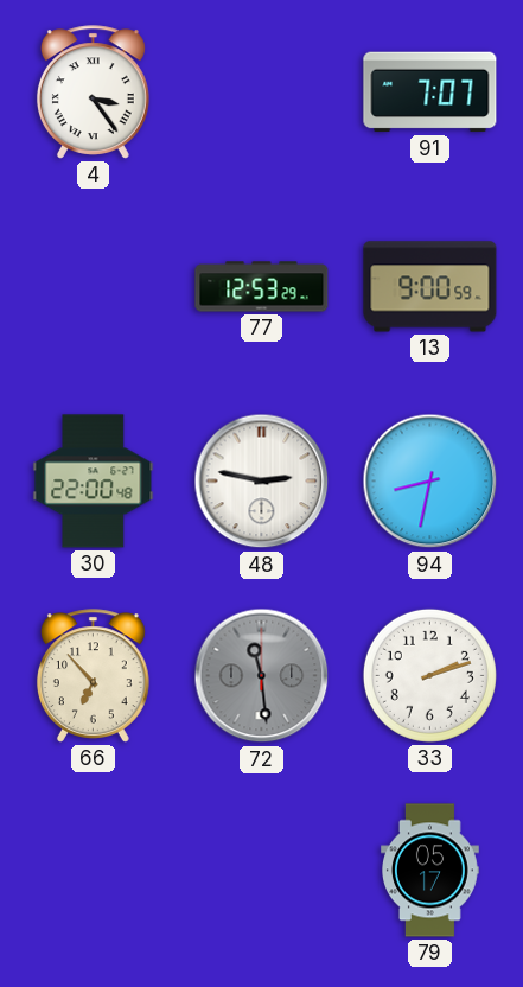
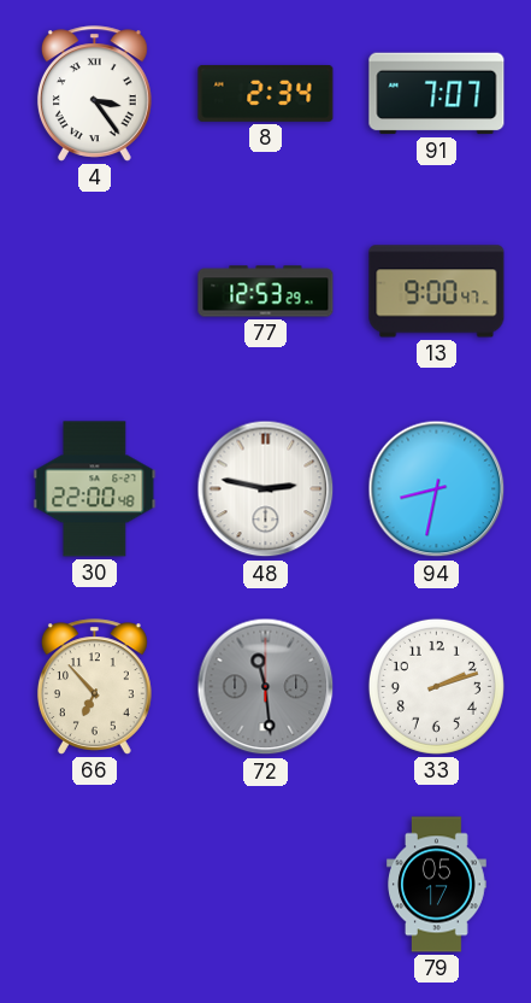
8: none -> 2:34
13: 9:00:59 -> 9:00:47
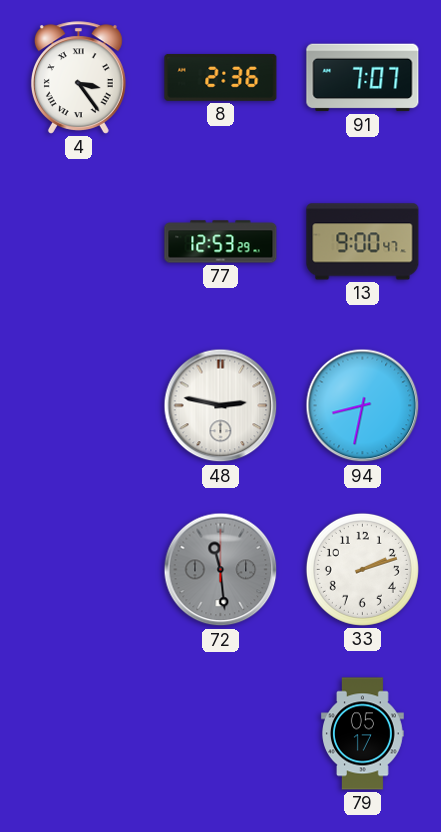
8: 2:34 -> 2:36
30: 22:00 -> none
66: 6:53 -> none
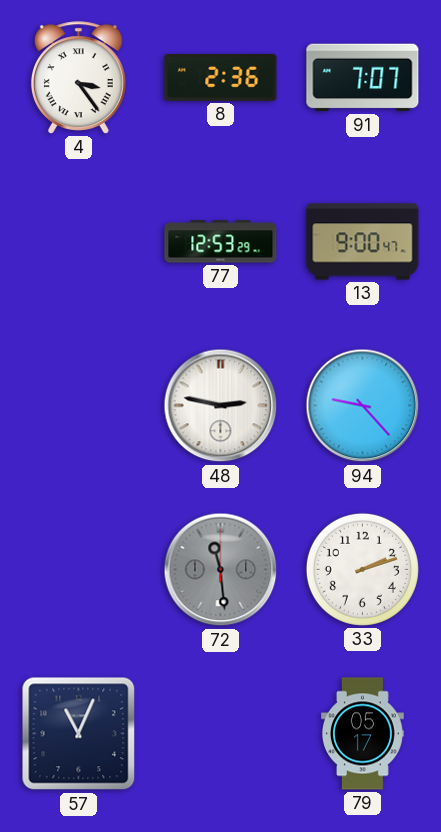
94: 8:32 -> 9:23
57: none -> 11:04
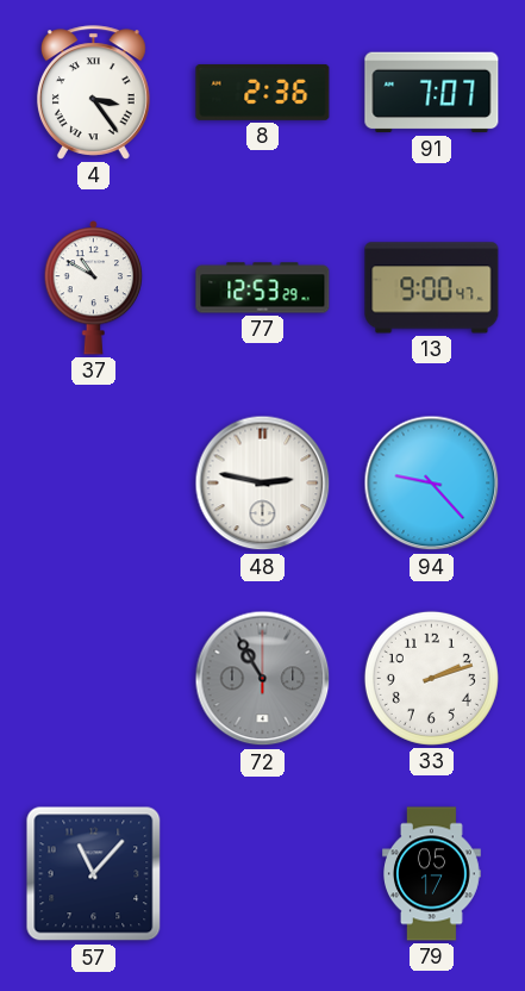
37: none -> 10:50
72: 11:29 -> 10:55
57: 11:04 -> 11:07
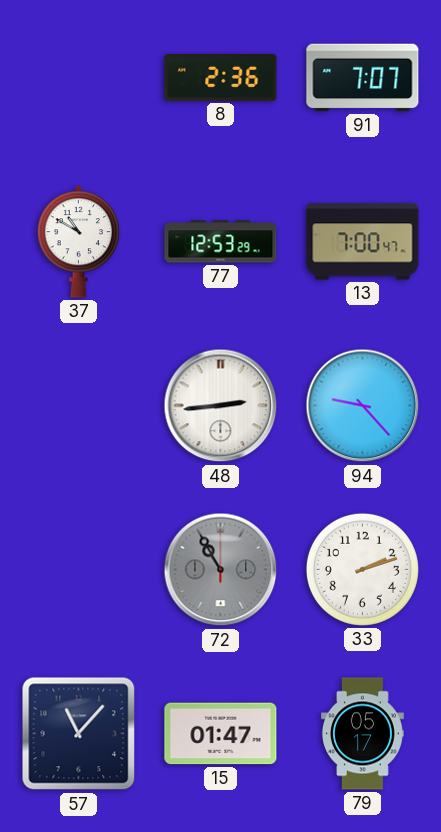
4: 3:24 -> none
13: 9:00 -> 7:00
48: 2:47 -> 2:44
15: none -> 01:47
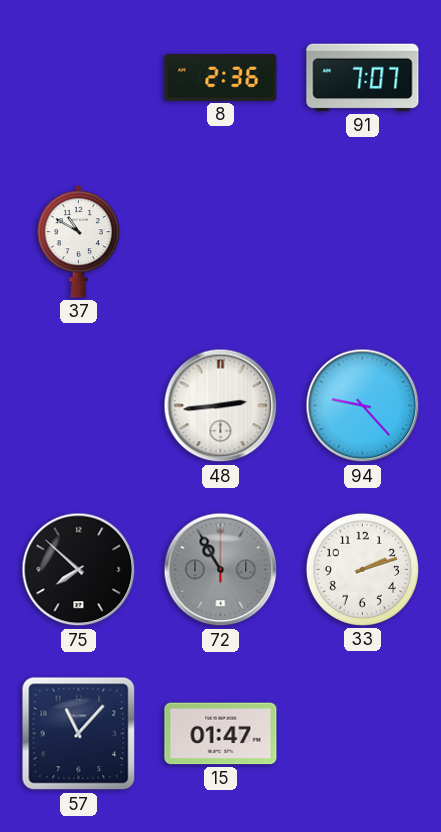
77: 12:53 -> none
13: 7:00 -> none
75: none -> 7:52
79: 05:17 -> none
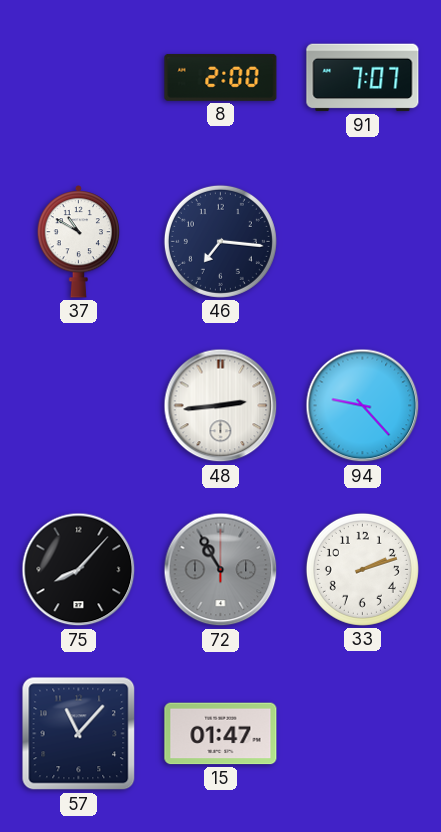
8: 2:36 -> 2:00
46: none -> 7:16
75: 7:52 -> 8:07
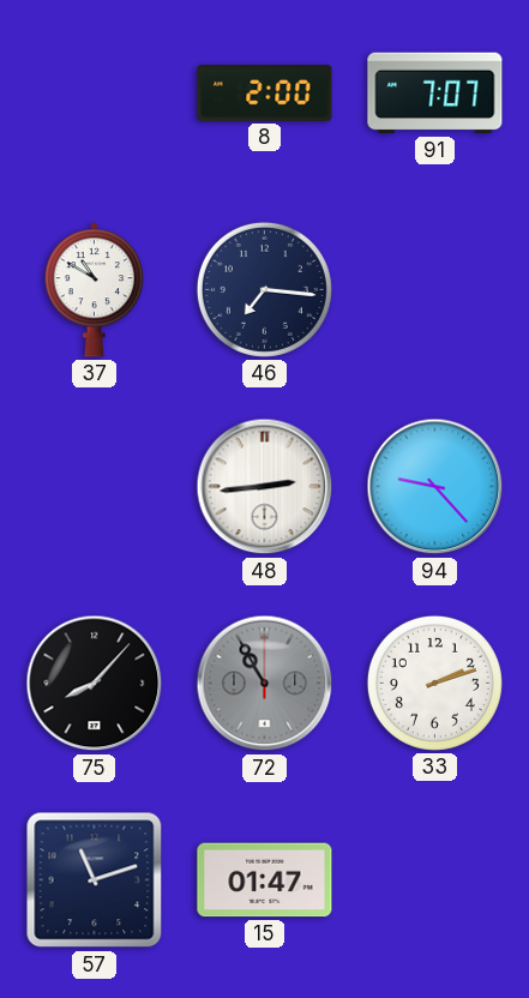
57: 11:07 -> 11:12
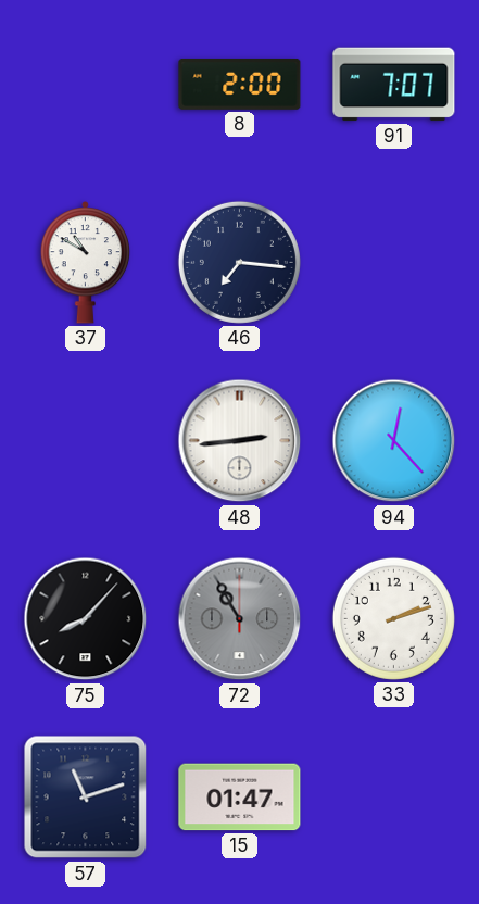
94: 9:23 -> 12:23
